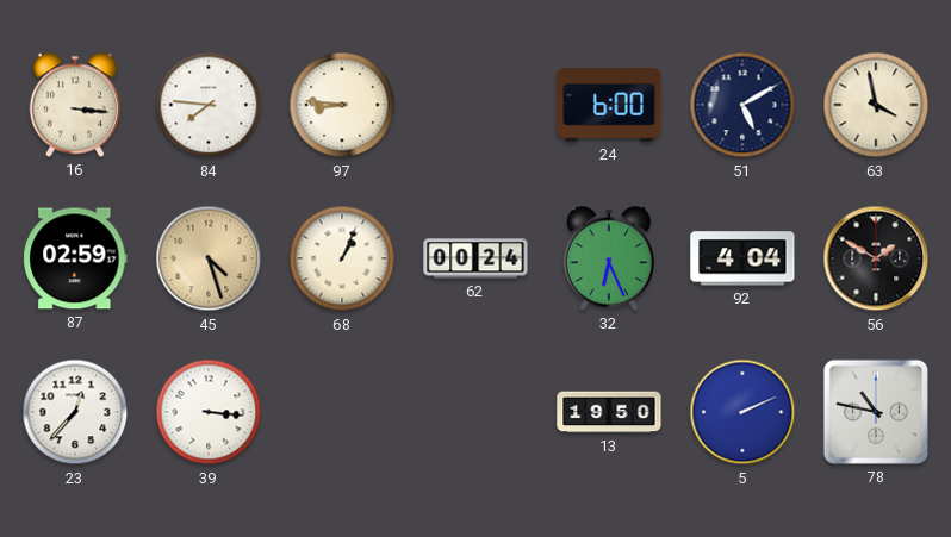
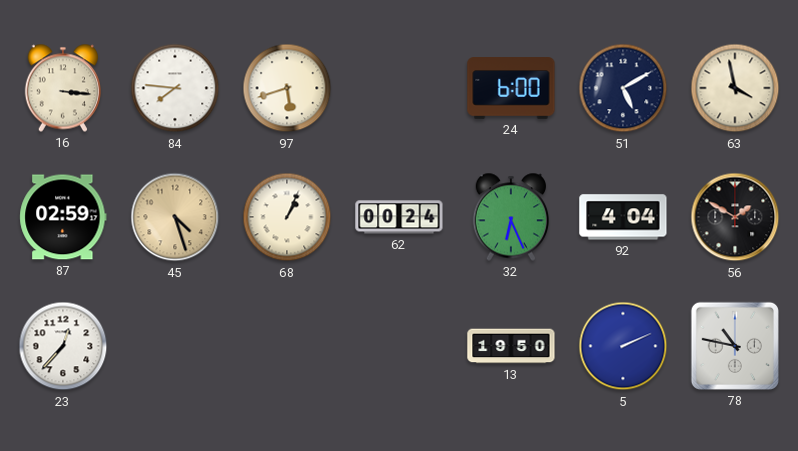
97: 8:46 -> 5:42
39: 3:16 -> none
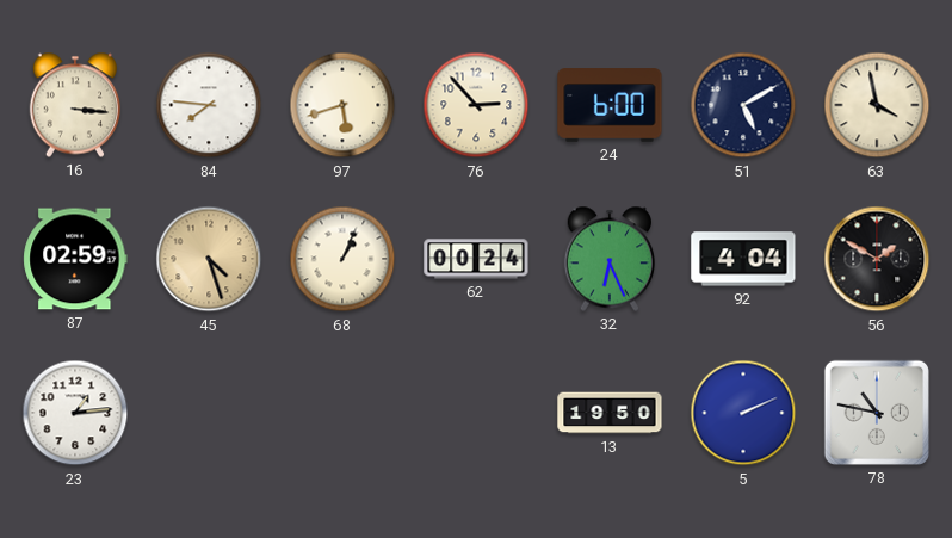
76: none -> 2:53
23: 12:37 -> 1:14
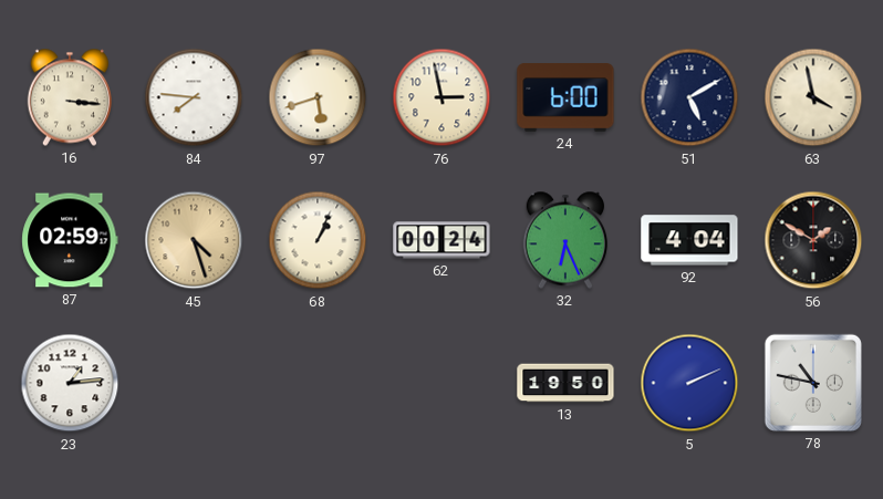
76: 2:53 -> 2:58
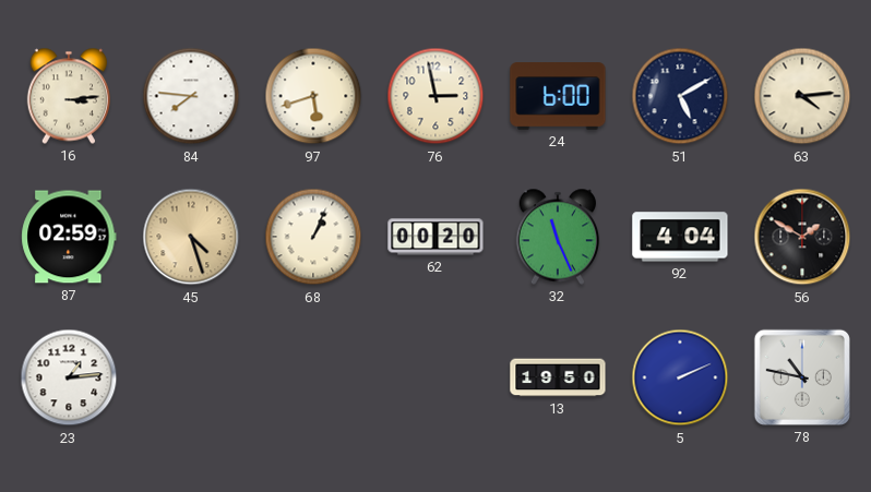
16: 3:16 -> 3:14
63: 3:58 -> 4:14
62: 00:24 -> 00:20
32: 6:26 -> 11:26
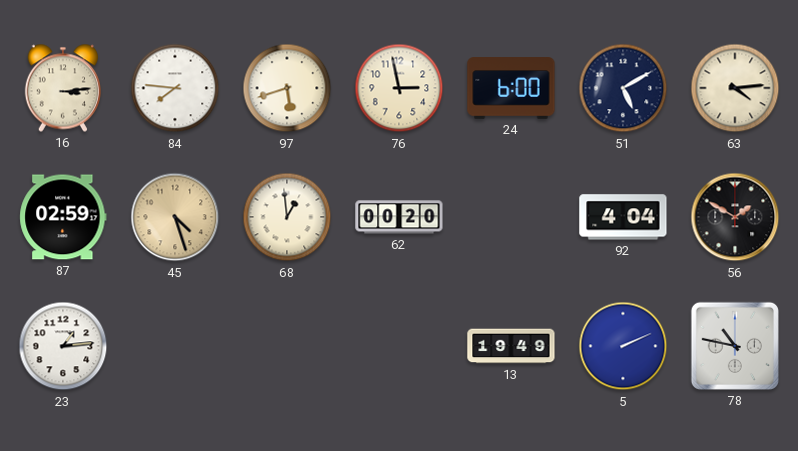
68: 1:04 -> 12:59
32: 11:26 -> none
13: 19:50 -> 19:49
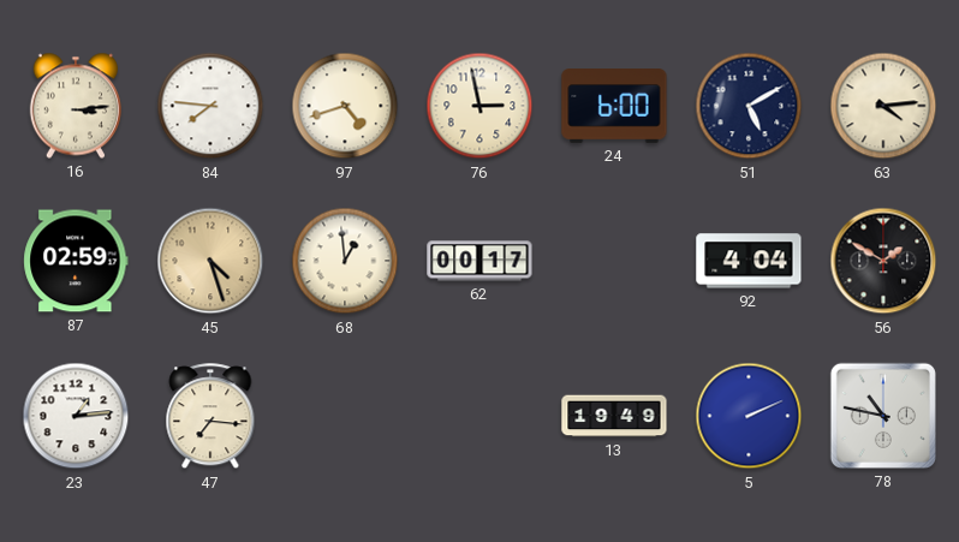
97: 5:42 -> 4:42
62: 00:20 -> 00:17
47: none -> 7:16
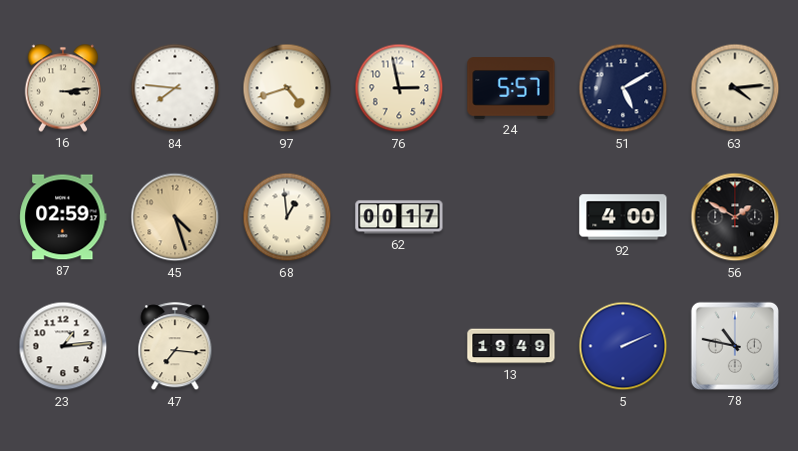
24: 6:00 -> 5:57
92: 4:04 -> 4:00
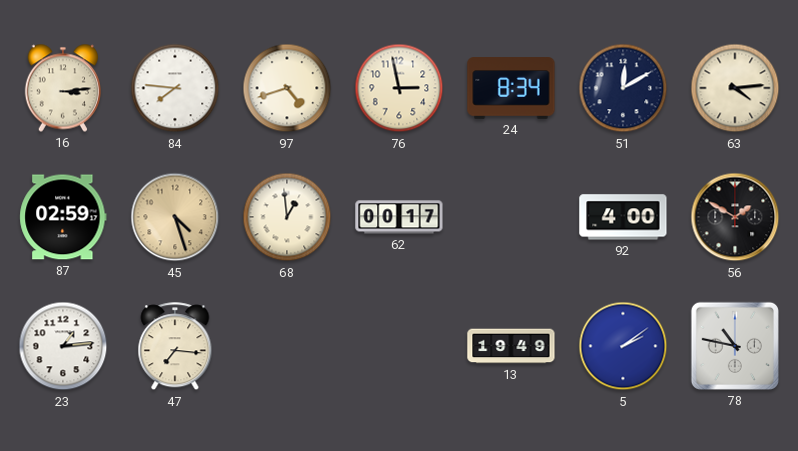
24: 5:57 -> 8:34
51: 5:10 -> 12:10
5: 2:11 -> 2:09
